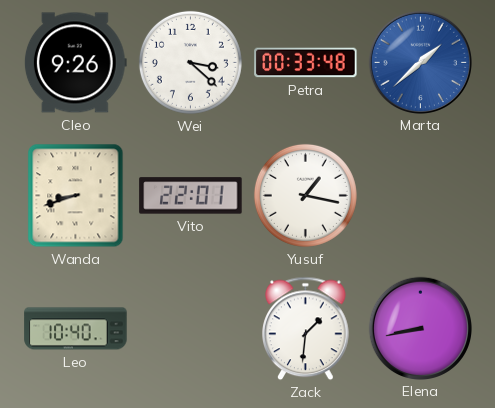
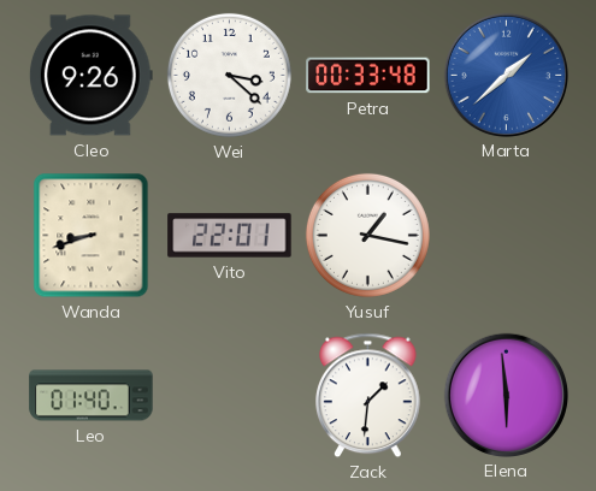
Leo: 10:40 -> 01:40
Elena: 8:43 -> 5:59
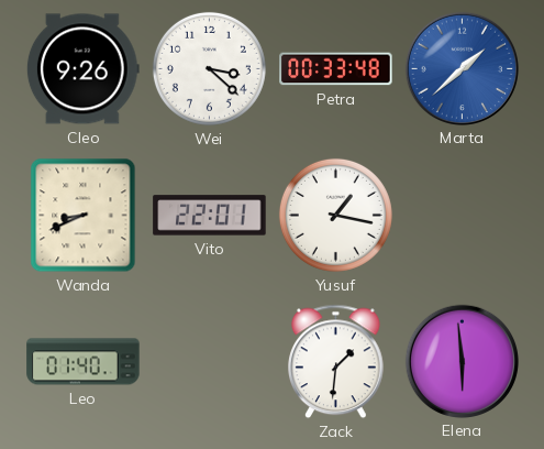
Wanda: 8:42 -> 8:41
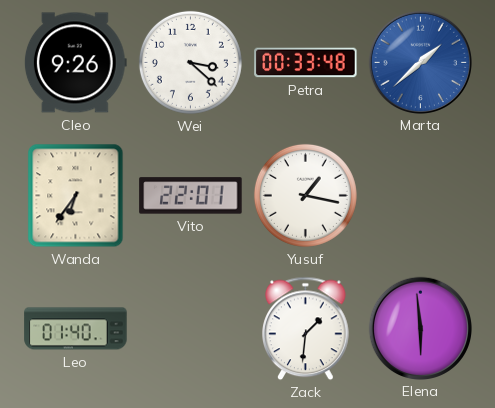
Wanda: 8:41 -> 6:36
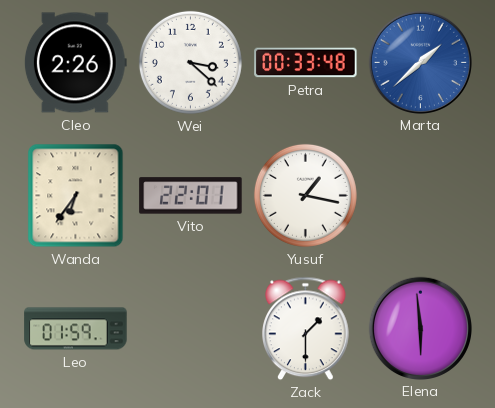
Cleo: 9:26 -> 2:26
Leo: 01:40 -> 01:59
Zack: 1:31 -> 1:30
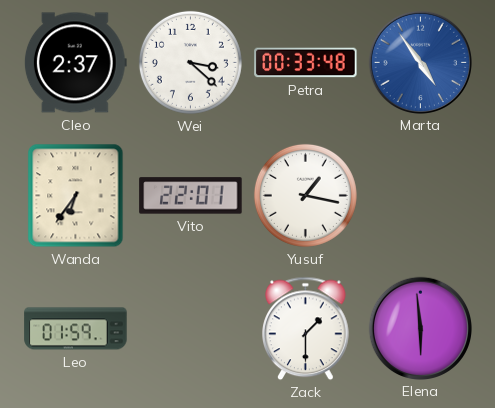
Cleo: 2:26 -> 2:37
Marta: 1:38 -> 4:54
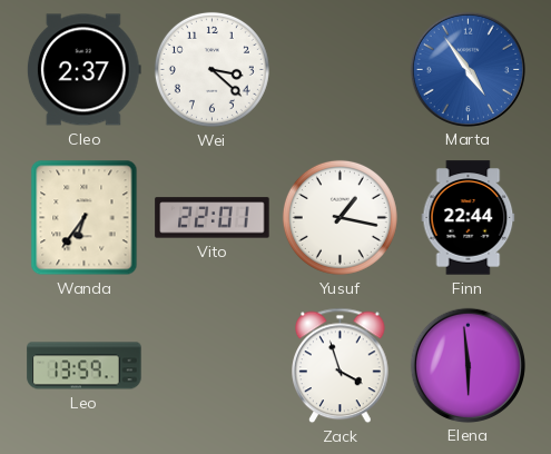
Petra: 00:33 -> none
Finn: none -> 22:44
Leo: 01:59 -> 13:59
Zack: 1:30 -> 3:57
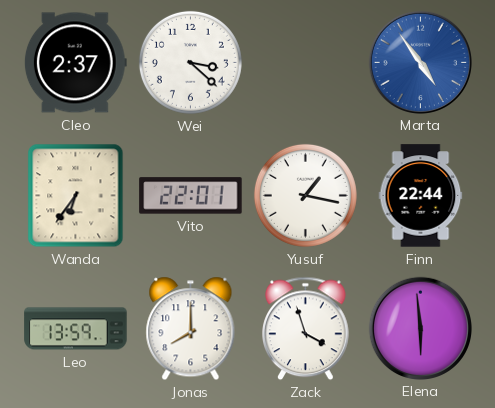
Jonas: none -> 8:00
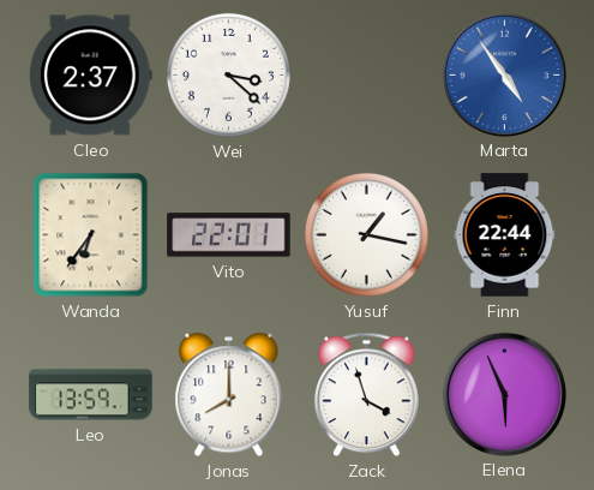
Elena: 5:59 -> 5:56
